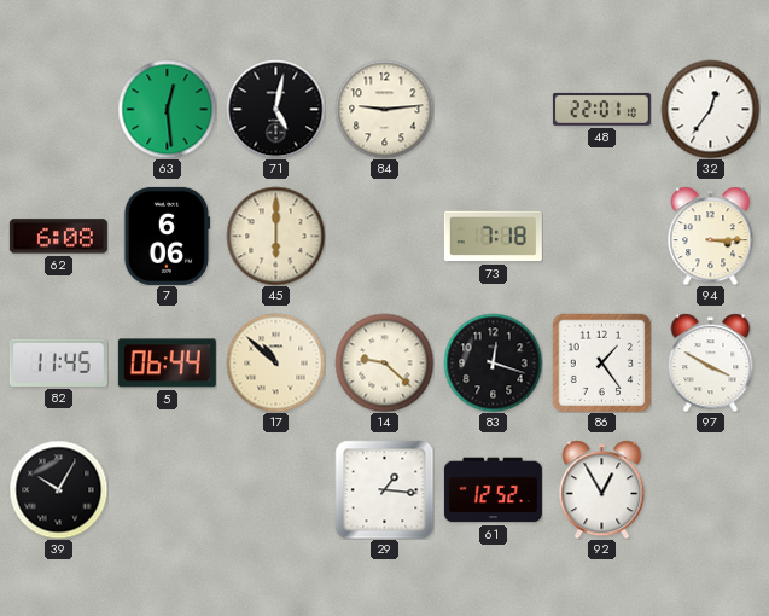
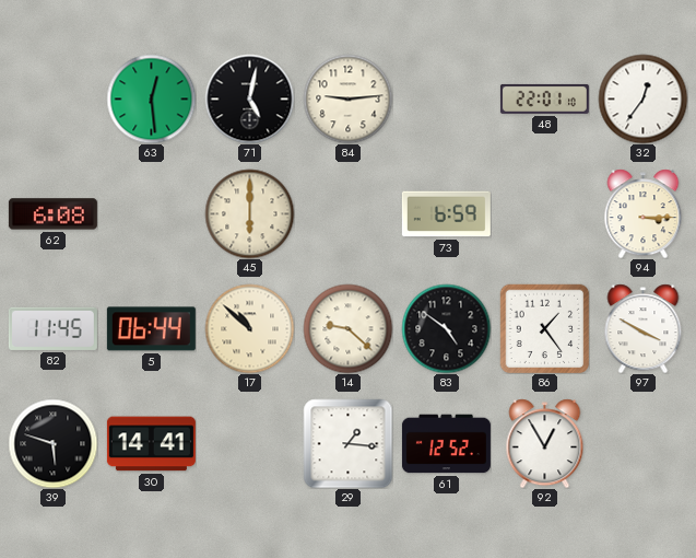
7: 6:06 -> none
73: 7:18 -> 6:59
83: 12:18 -> 4:51
39: 10:05 -> 5:48
30: none -> 14:41
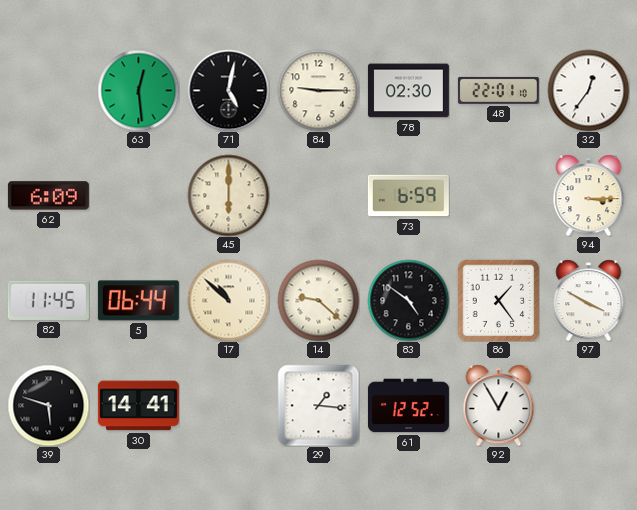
84: 9:14 -> 9:15
78: none -> 02:30
62: 6:08 -> 6:09
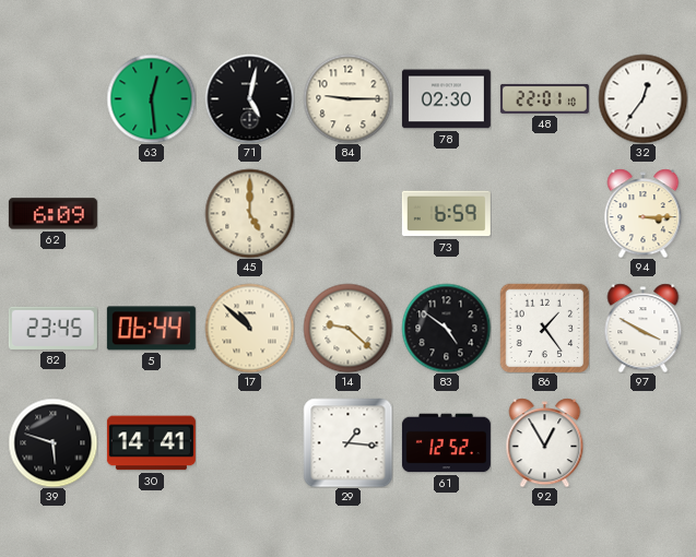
45: 6:00 -> 5:00
82: 11:45 -> 23:45
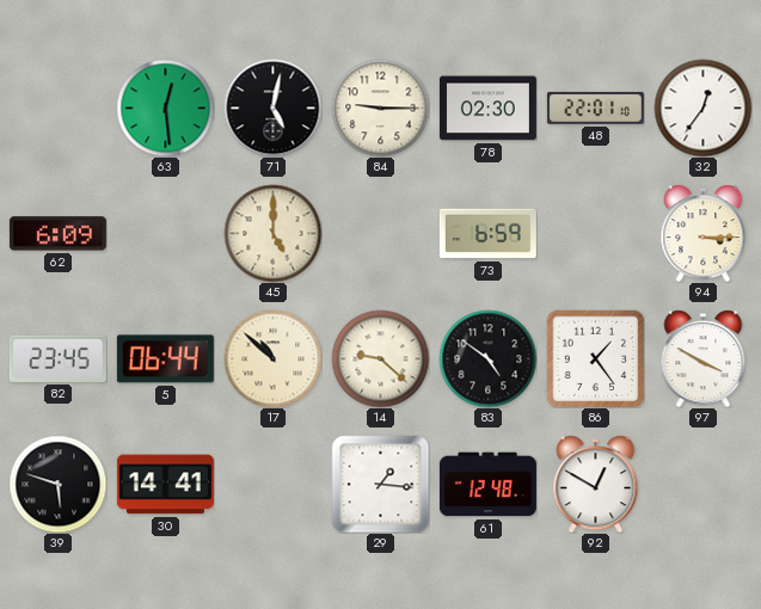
61: 12:52 -> 12:48
92: 12:55 -> 12:50
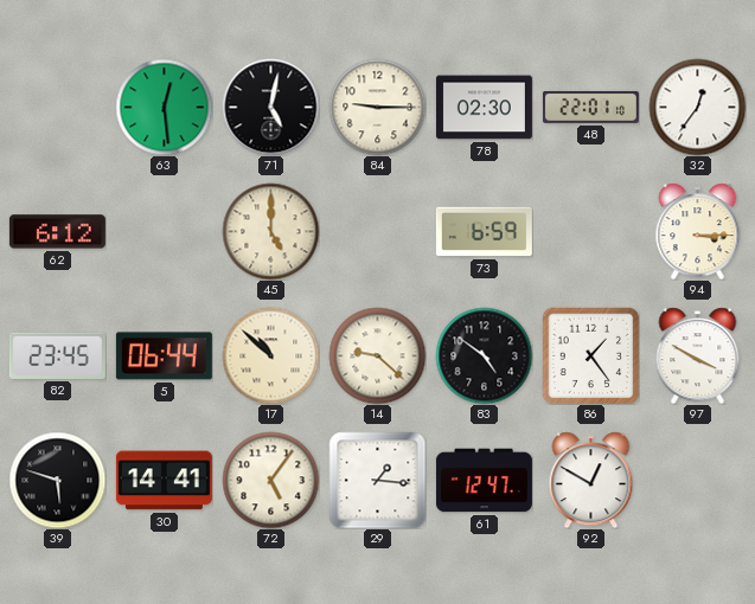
62: 6:09 -> 6:12
72: none -> 5:06
61: 12:48 -> 12:47
